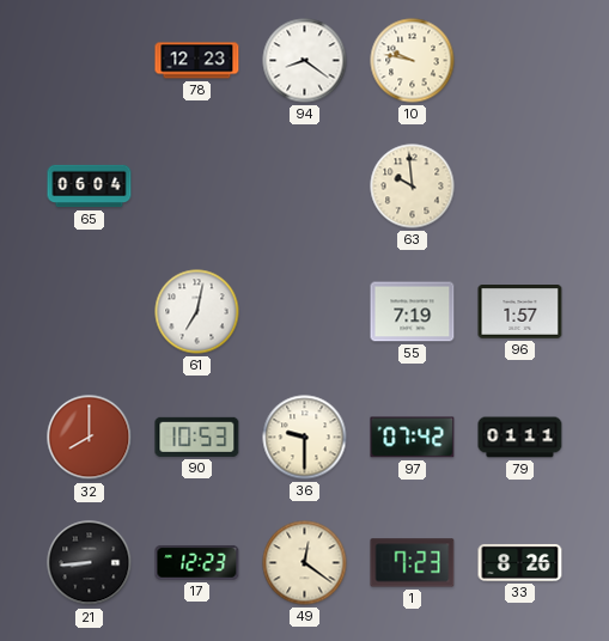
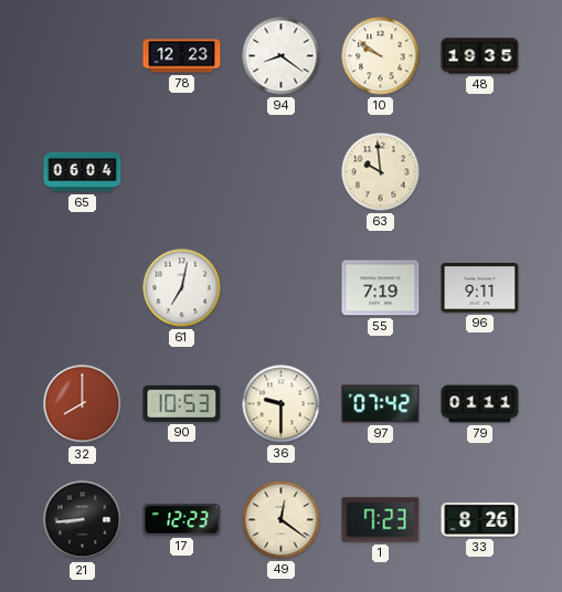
10: 9:47 -> 9:51
48: none -> 19:35
96: 1:57 -> 9:11
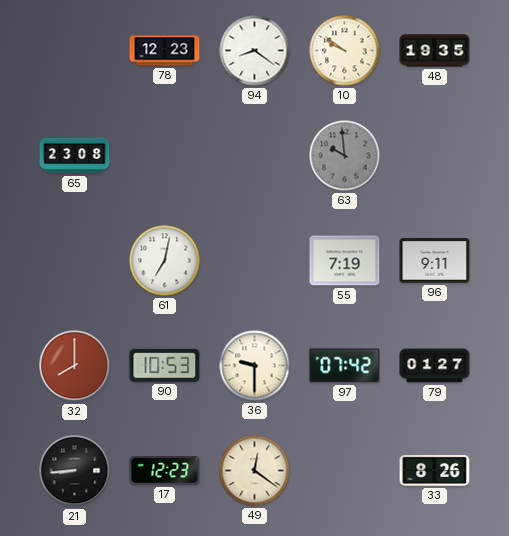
65: 06:04 -> 23:08
63 dial: cream -> grey
79: 01:11 -> 01:27
1: 7:23 -> none
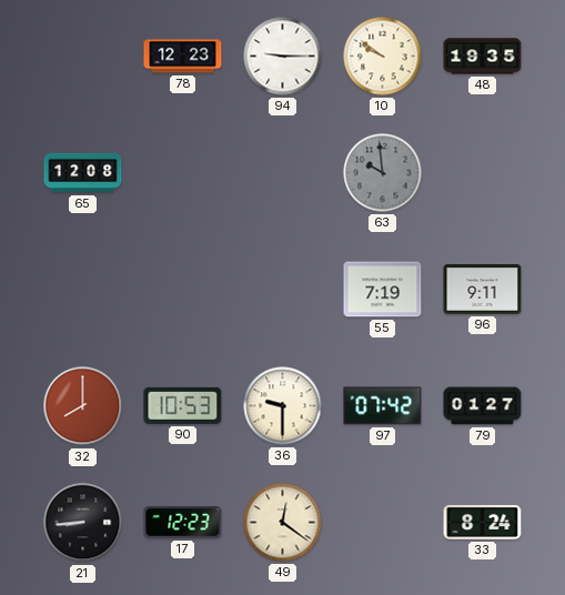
94: 8:21 -> 9:15
65: 23:08 -> 12:08
61: 7:02 -> none
33: 8:26 -> 8:24
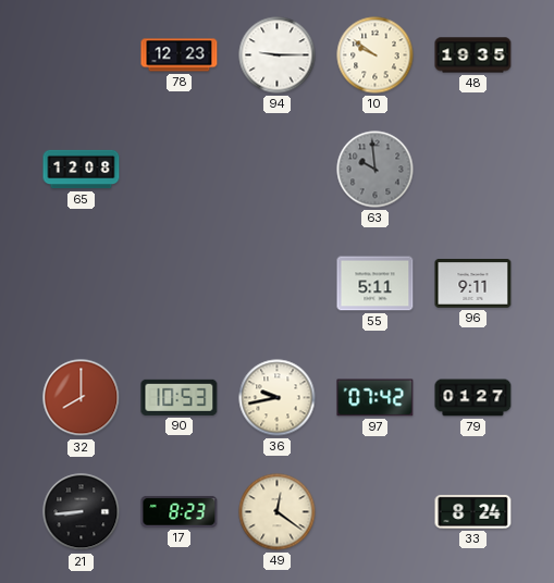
55: 7:19 -> 5:11
36: 9:30 -> 9:43
17: 12:23 -> 8:23
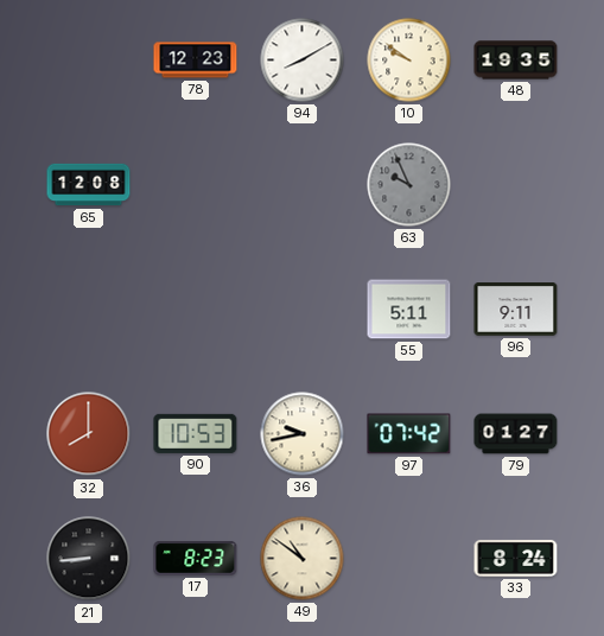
94: 9:15 -> 8:10
63: 9:59 -> 9:56
49: 12:21 -> 10:51
